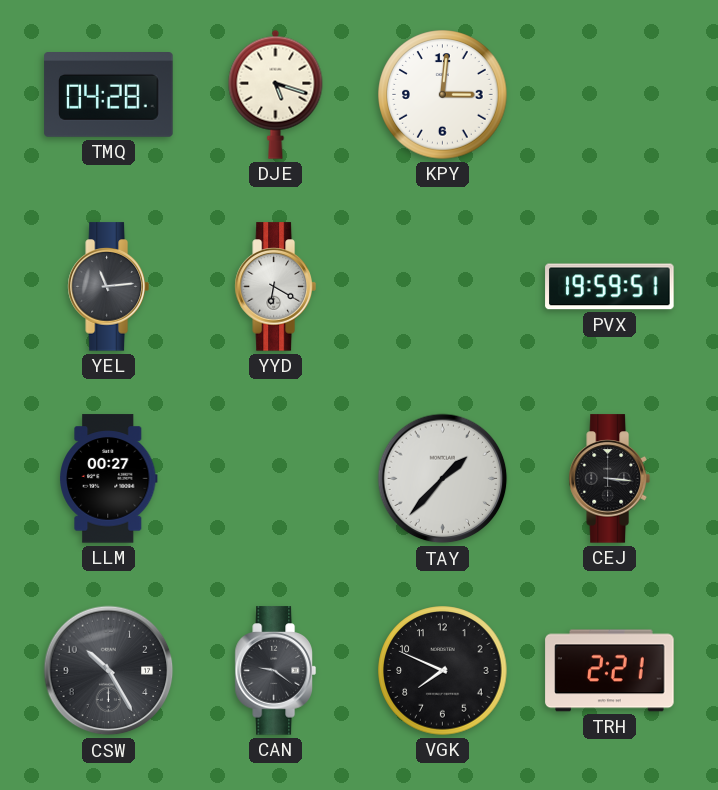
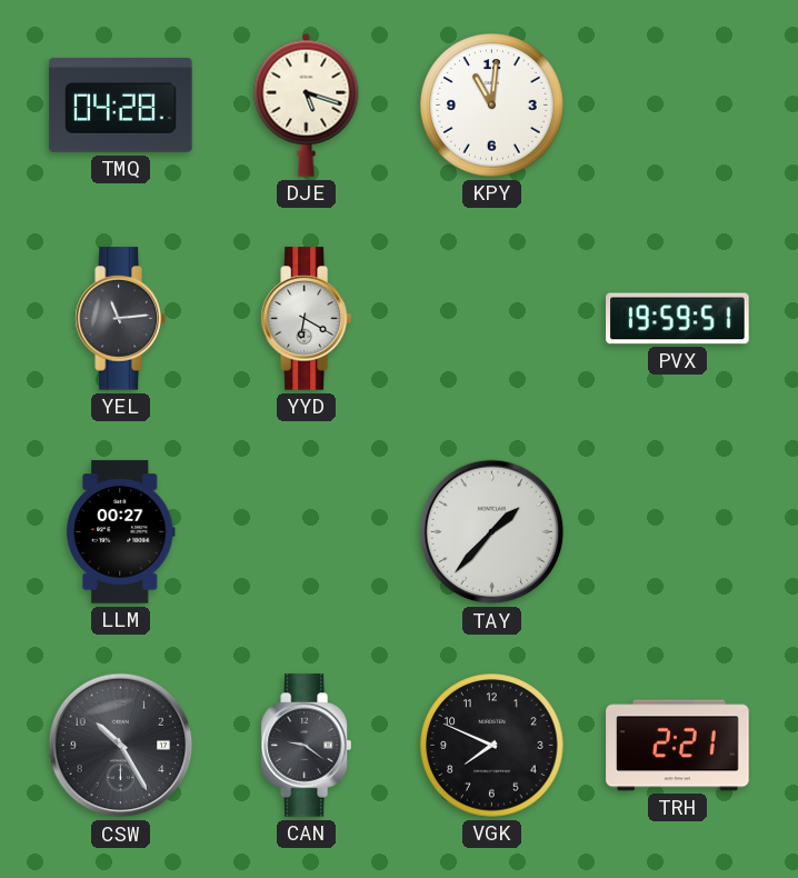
KPY: 3:01 -> 11:01
CEJ: 3:16 -> none
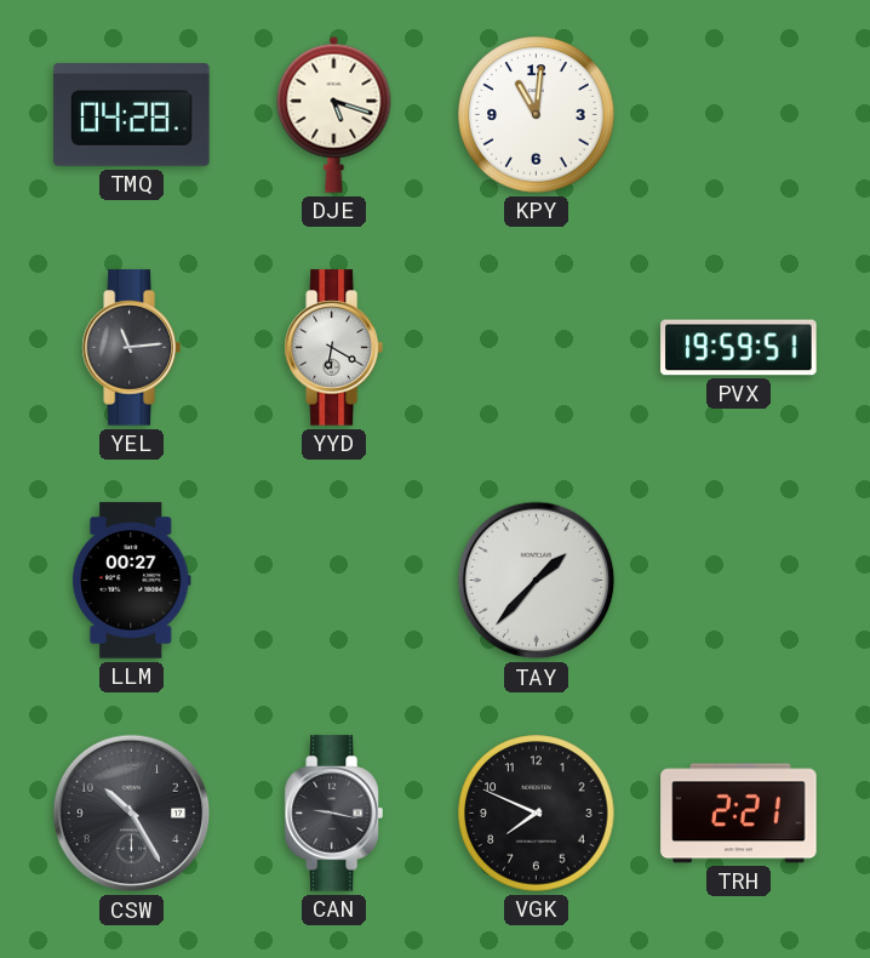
CAN: 9:21 -> 9:17
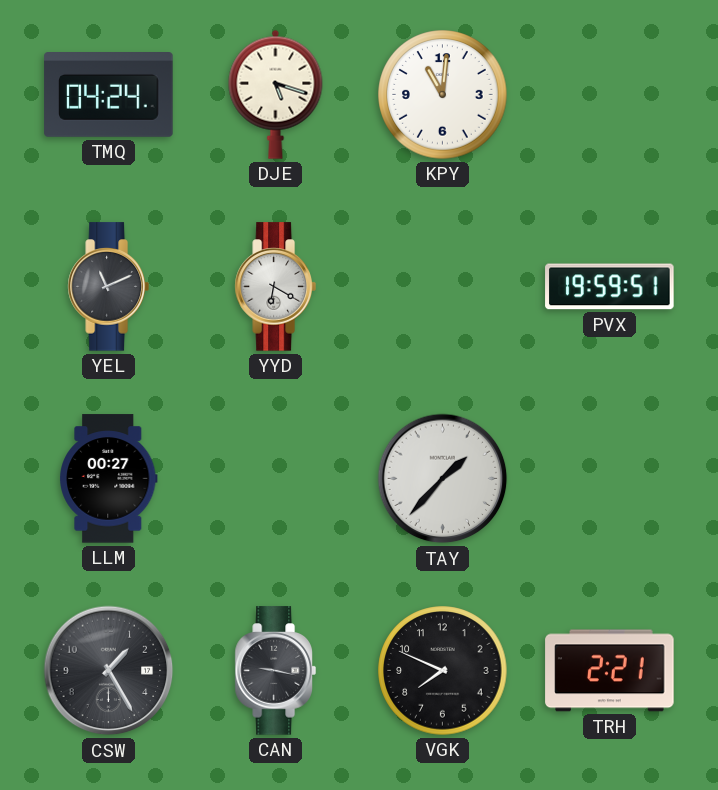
TMQ: 04:28 -> 04:24
YEL: 11:14 -> 11:11
CSW: 10:25 -> 1:25
